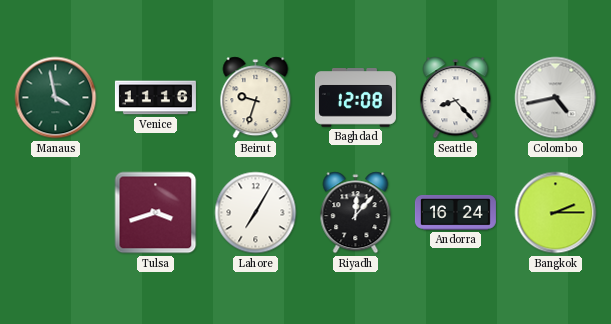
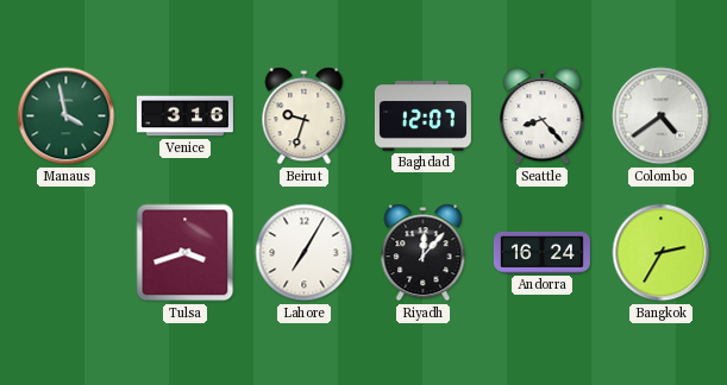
Venice: 11:16 -> 3:16
Baghdad: 12:08 -> 12:07
Colombo: 4:43 -> 4:39
Bangkok: 2:15 -> 2:35
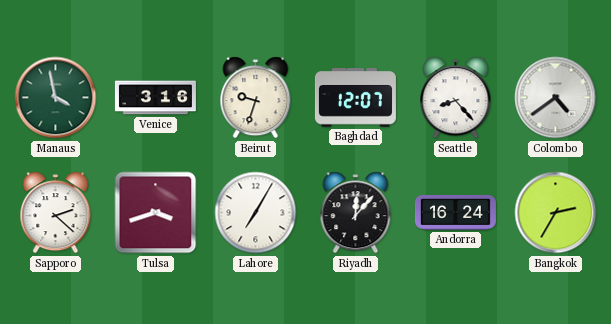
Sapporo: none -> 2:22
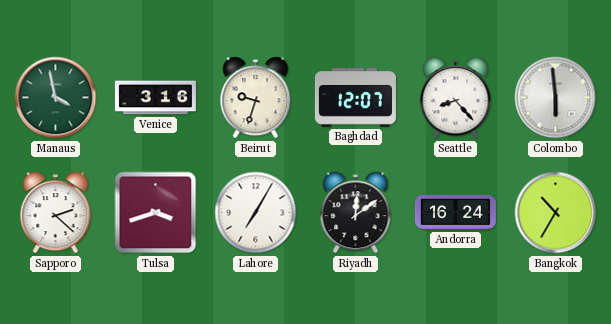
Colombo: 4:39 -> 5:59
Riyadh: 12:07 -> 12:09
Bangkok: 2:35 -> 10:35
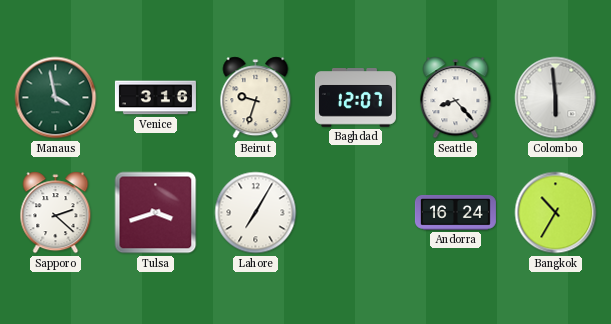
Riyadh: 12:09 -> none
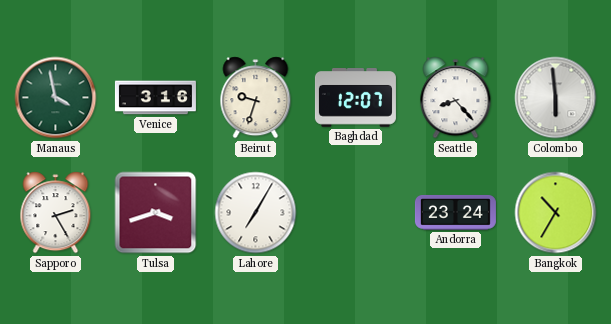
Sapporo: 2:22 -> 2:25
Andorra: 16:24 -> 23:24
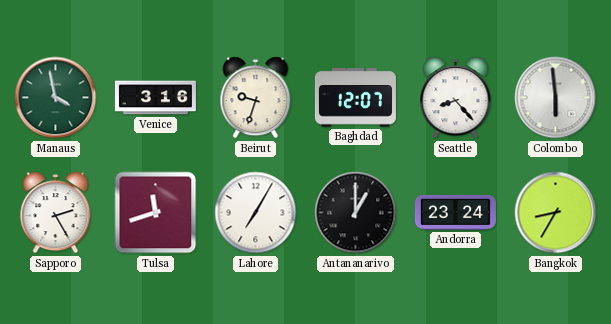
Tulsa: 3:42 -> 11:42
Antananarivo: none -> 1:00
Bangkok: 10:35 -> 8:35
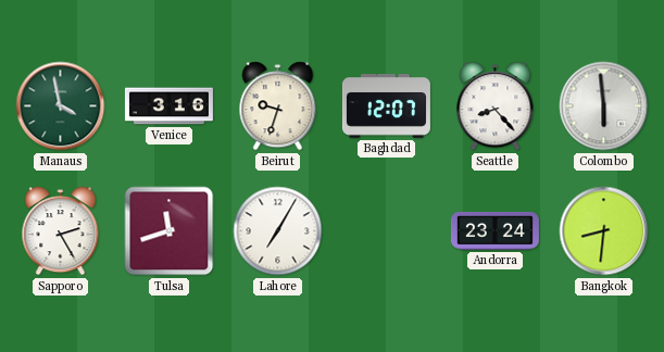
Antananarivo: 1:00 -> none
Bangkok: 8:35 -> 8:31
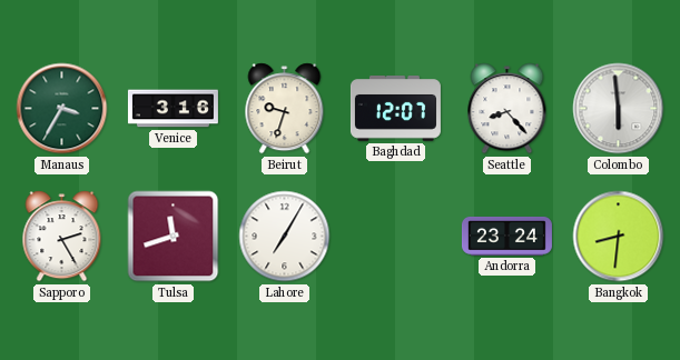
Manaus: 3:58 -> 3:35
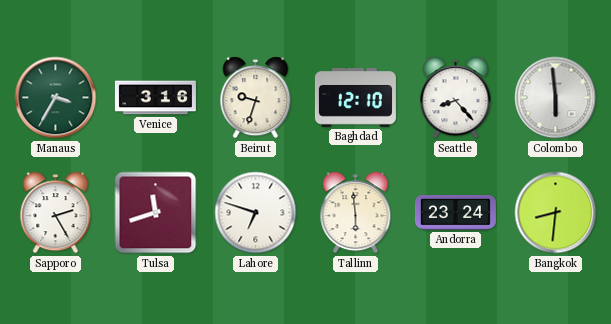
Baghdad: 12:07 -> 12:10
Lahore: 7:05 -> 6:48
Tallinn: none -> 5:59
